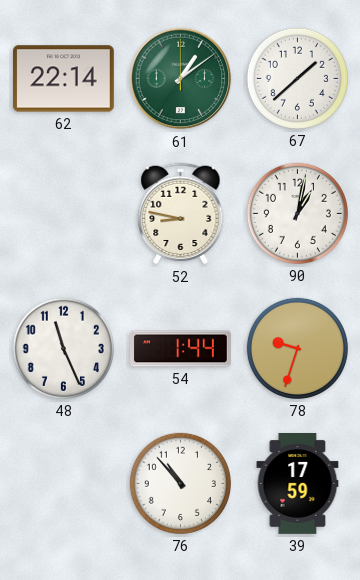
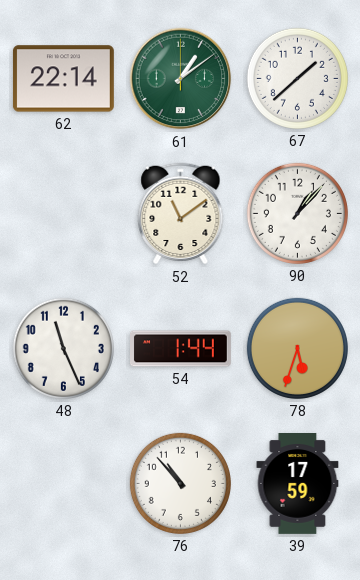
52: 8:47 -> 11:09
90: 1:02 -> 1:07
78: 9:33 -> 5:33
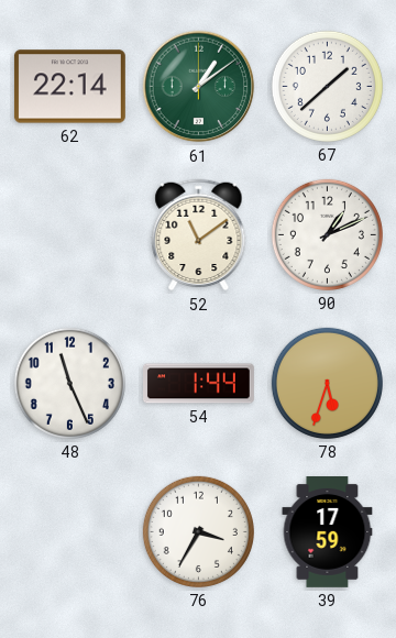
90: 1:07 -> 1:11
76: 10:53 -> 3:35
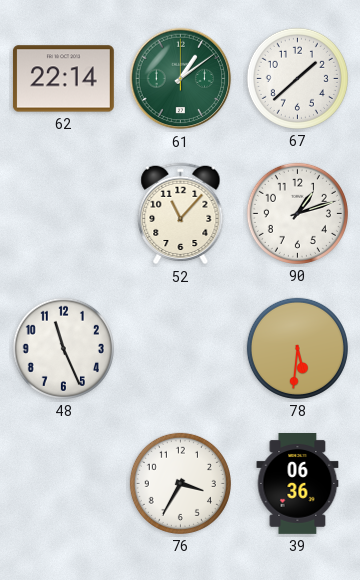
52: 11:09 -> 11:07
90: 1:11 -> 1:12
54: 1:44 -> none
78: 5:33 -> 5:31
39: 17:59 -> 06:36
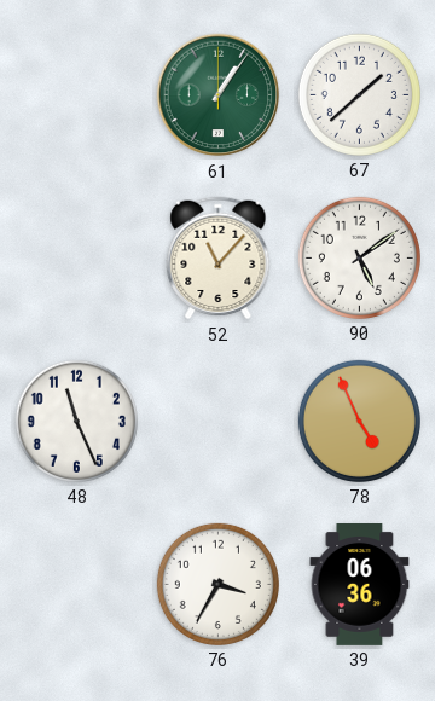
62: 22:14 -> none
61: 1:09 -> 1:06
90: 1:12 -> 5:09
78: 5:31 -> 4:56
